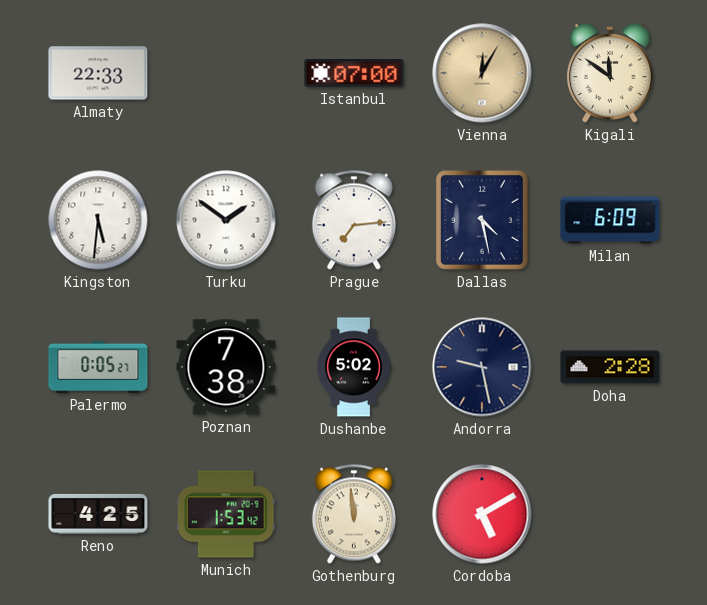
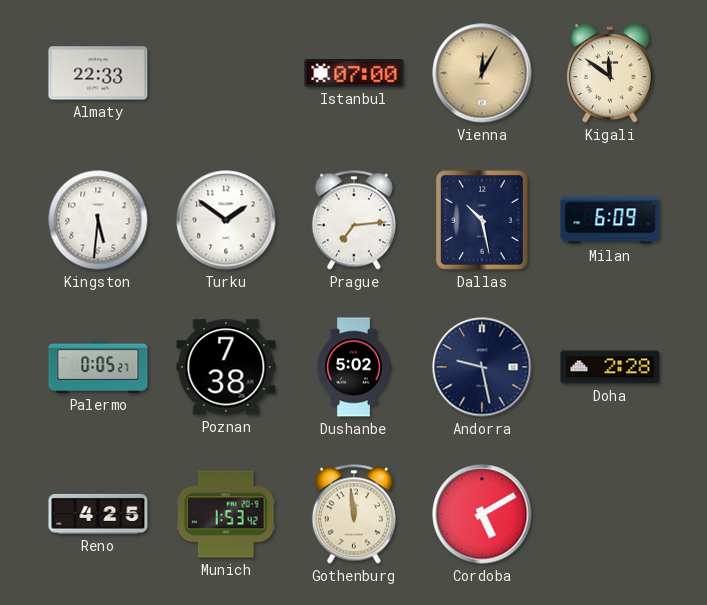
Dallas: 4:28 -> 10:28
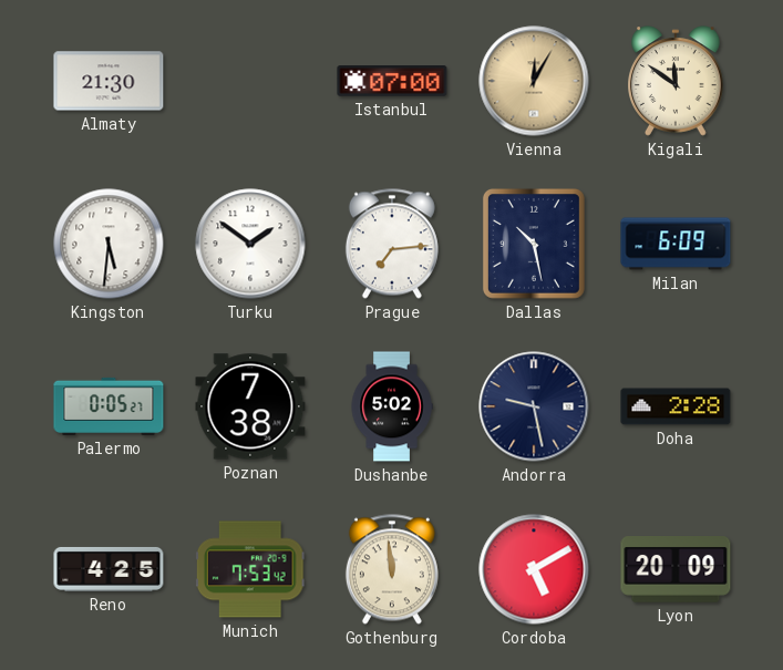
Almaty: 22:33 -> 21:30
Munich: 1:53 -> 7:53
Lyon: none -> 20:09
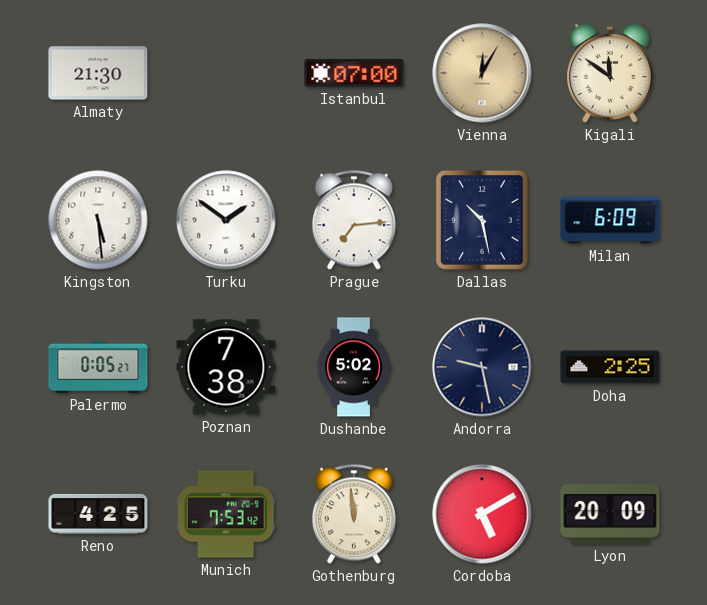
Kingston: 5:31 -> 5:29
Doha: 2:28 -> 2:25
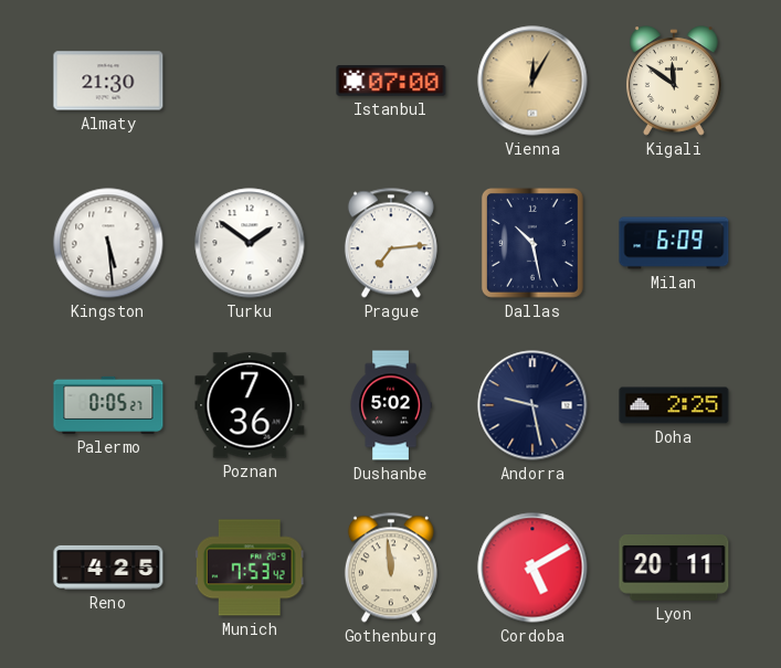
Poznan: 7:38 -> 7:36
Lyon: 20:09 -> 20:11
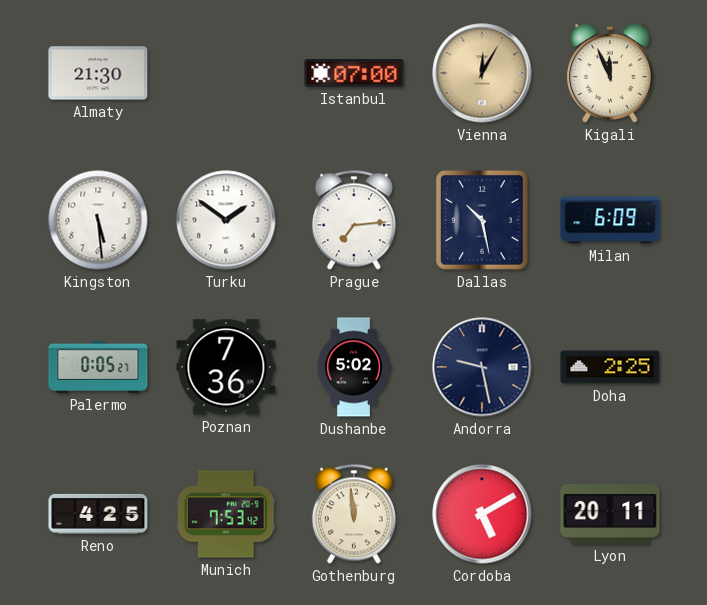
Kigali: 11:51 -> 11:56
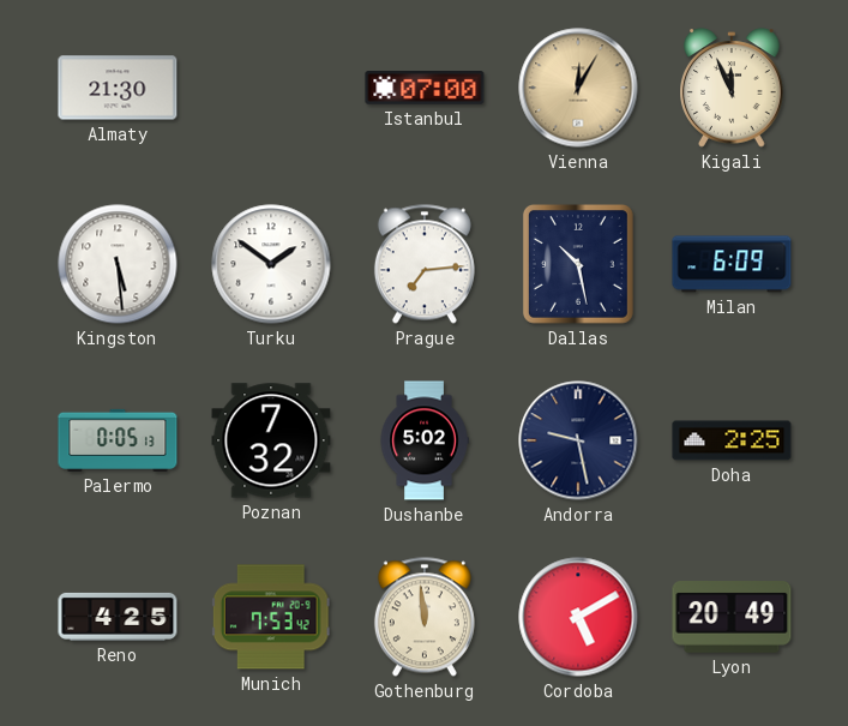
Palermo: 0:05:27 -> 0:05:13
Poznan: 7:36 -> 7:32
Lyon: 20:11 -> 20:49
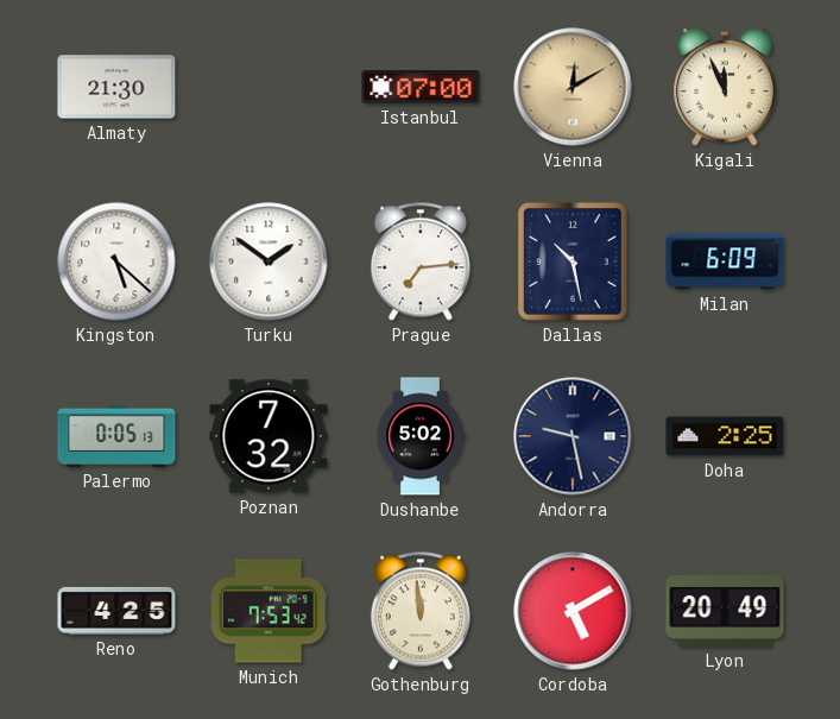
Vienna: 12:05 -> 12:10
Kingston: 5:29 -> 5:22
